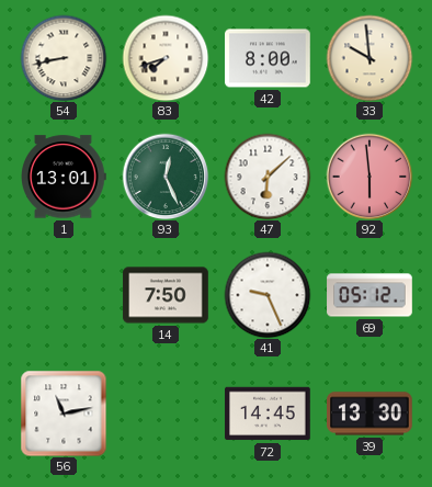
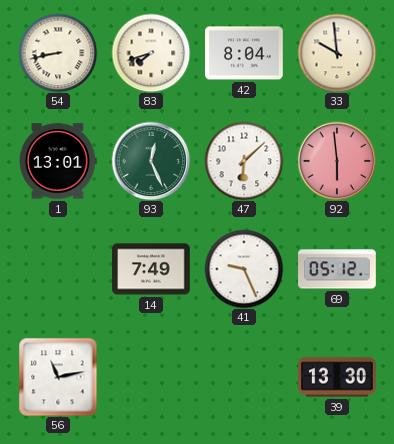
42: 8:00 -> 8:04
14: 7:50 -> 7:49
72: 14:45 -> none
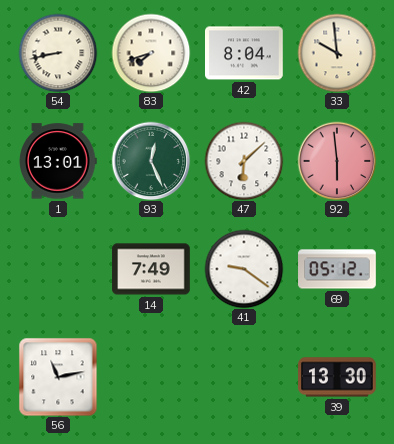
41: 9:26 -> 9:21
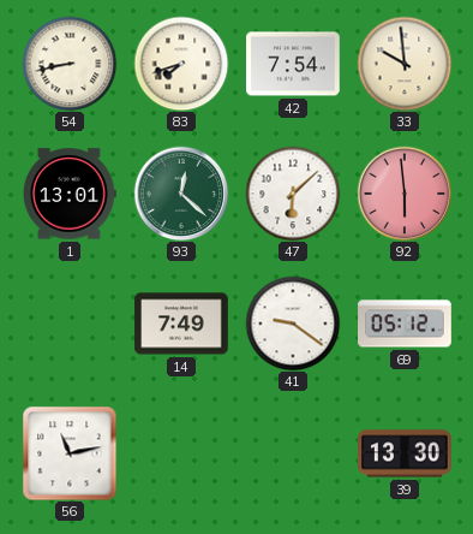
42: 8:04 -> 7:54
93: 12:26 -> 12:22
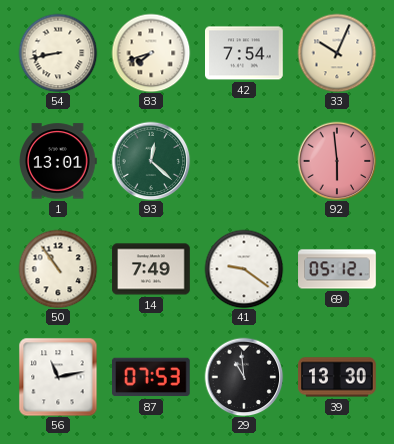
33: 9:59 -> 10:04
47: 6:08 -> none
50: none -> 10:54
87: none -> 07:53
29: none -> 10:59
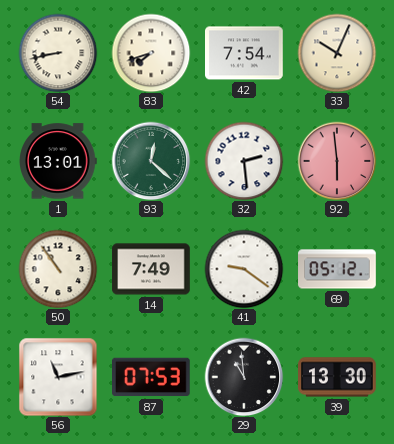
32: none -> 2:29
